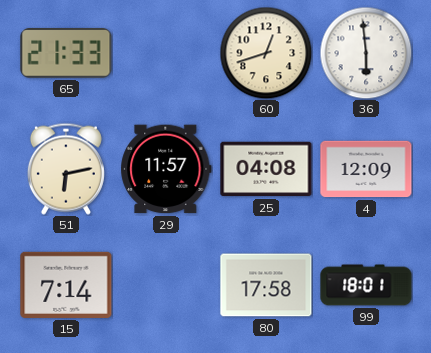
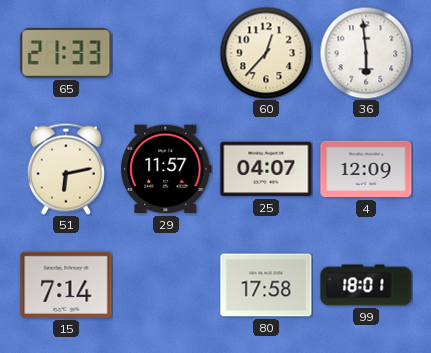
60: 12:42 -> 12:37
25: 04:08 -> 04:07
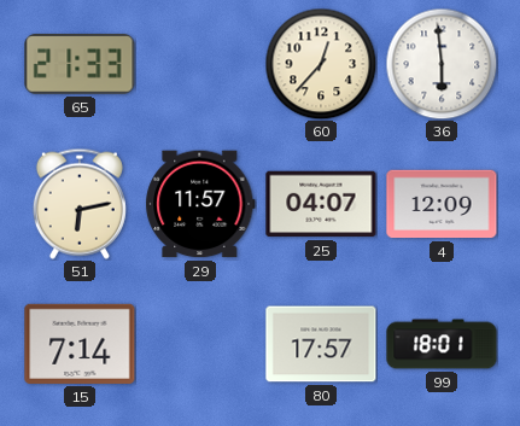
80: 17:58 -> 17:57
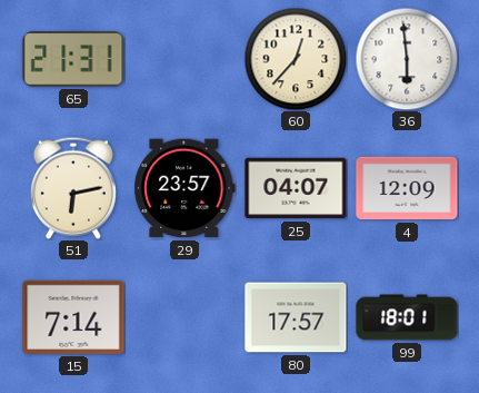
65: 21:33 -> 21:31
29: 11:57 -> 23:57
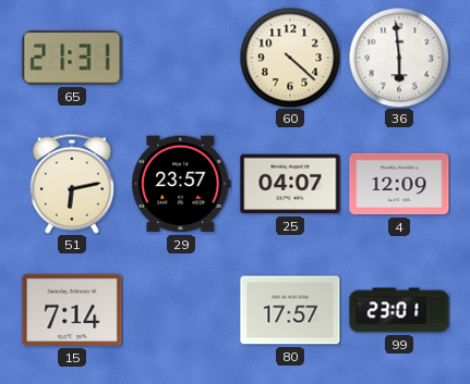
60: 12:37 -> 4:22
99: 18:01 -> 23:01
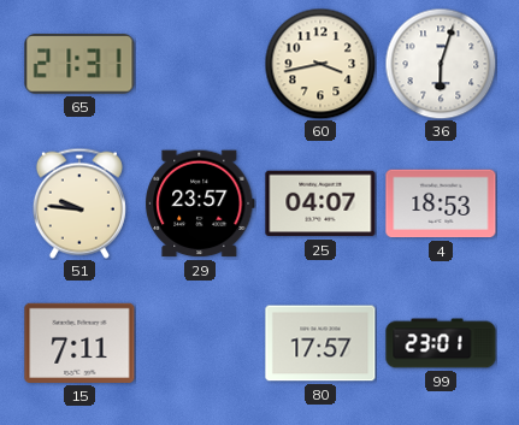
60: 4:22 -> 3:43
36: 5:59 -> 6:03
51: 6:13 -> 9:46
4: 12:09 -> 18:53
15: 7:14 -> 7:11
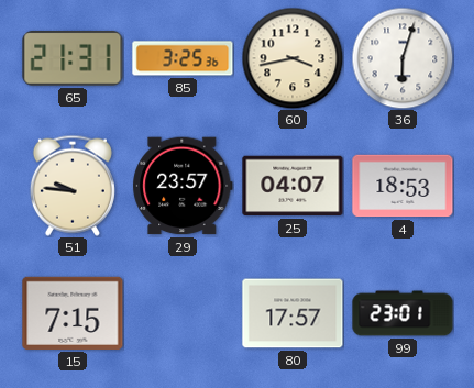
85: none -> 3:25
15: 7:11 -> 7:15
